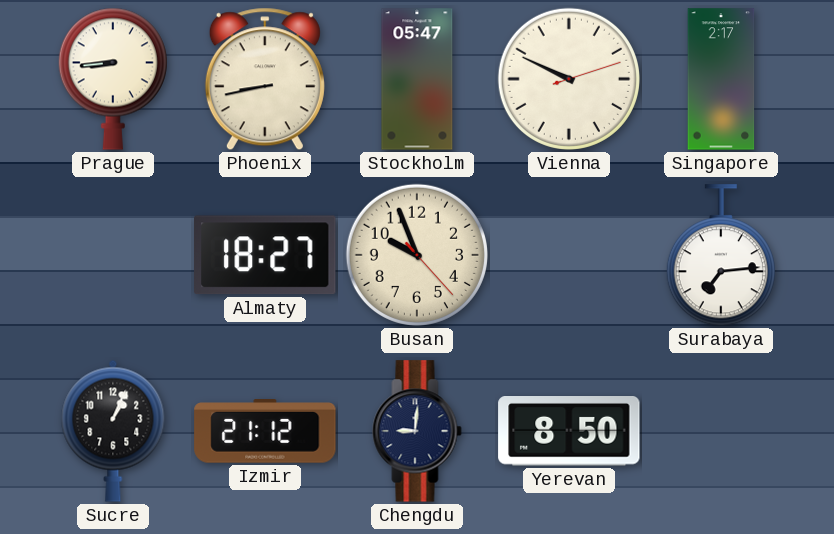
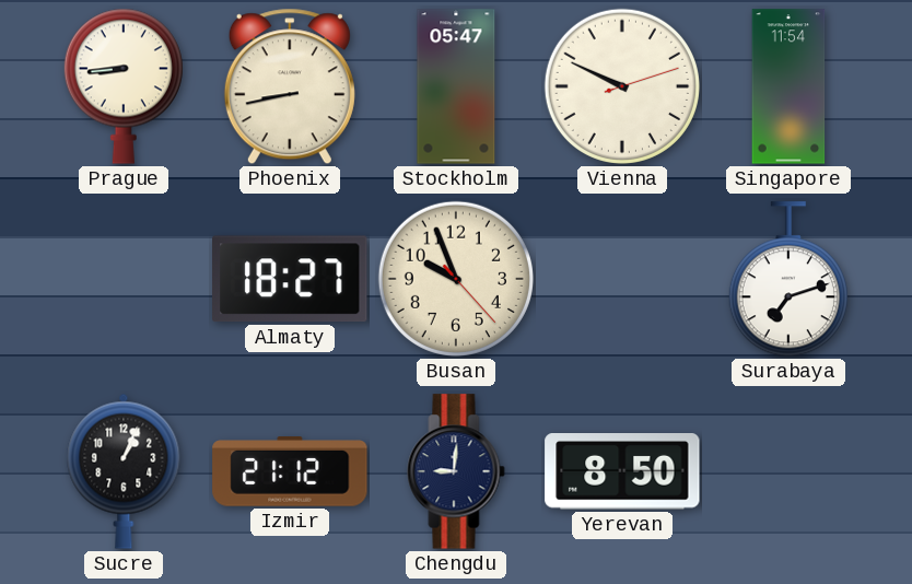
Singapore: 2:17 -> 11:54
Surabaya: 7:14 -> 7:12
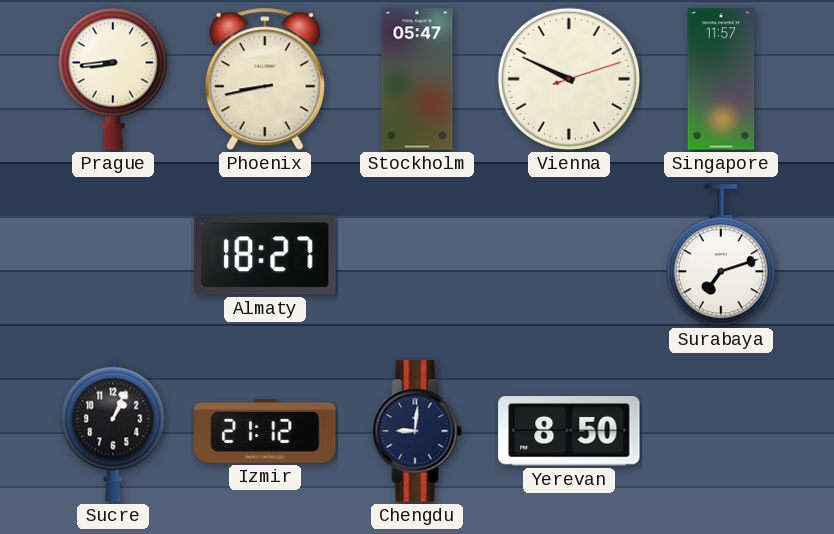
Singapore: 11:54 -> 11:57
Busan: 9:56 -> none
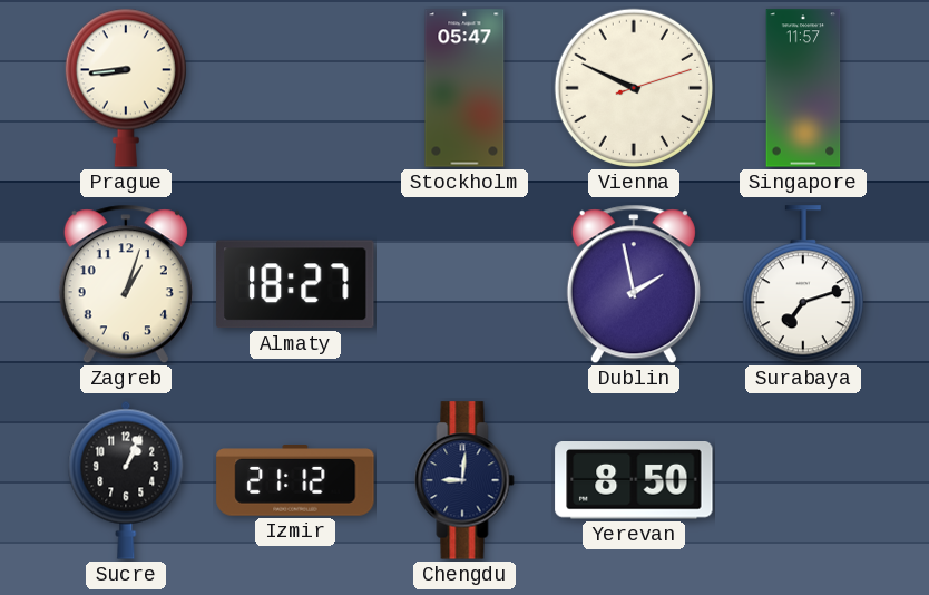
Phoenix: 8:43 -> none
Zagreb: none -> 1:03
Dublin: none -> 1:58
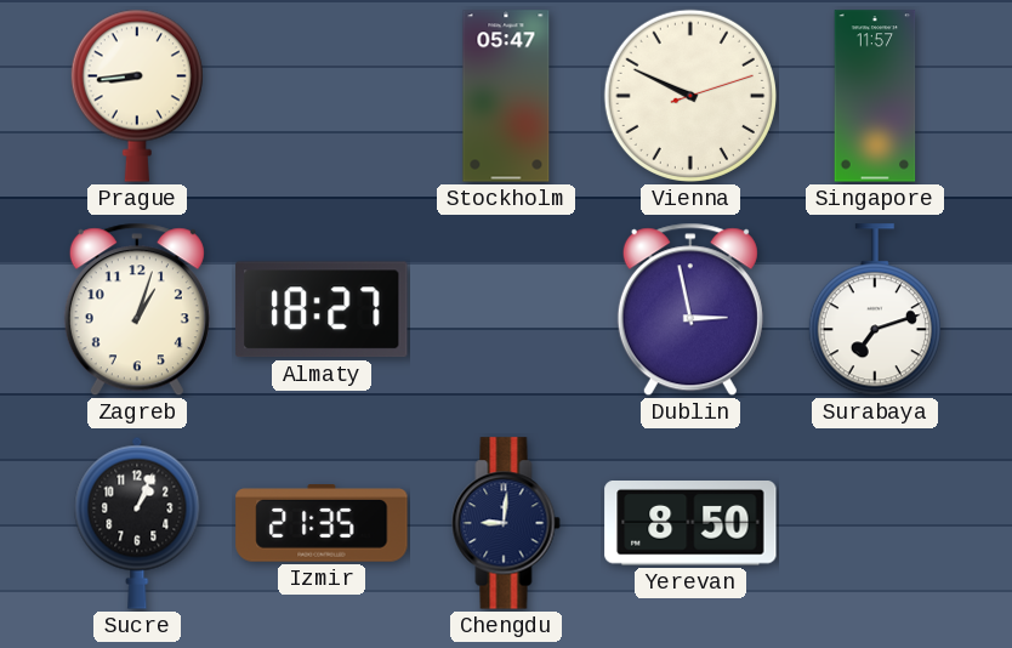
Dublin: 1:58 -> 2:58
Izmir: 21:12 -> 21:35
